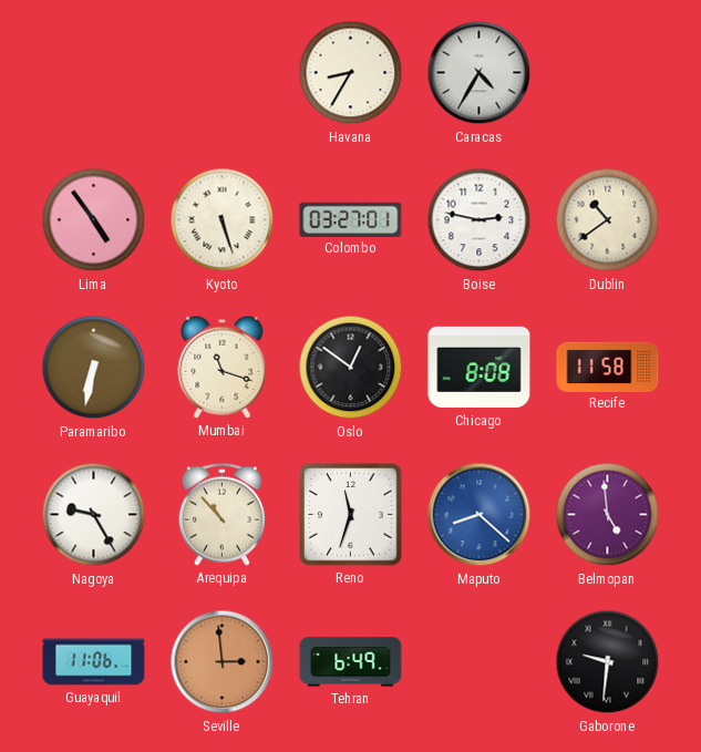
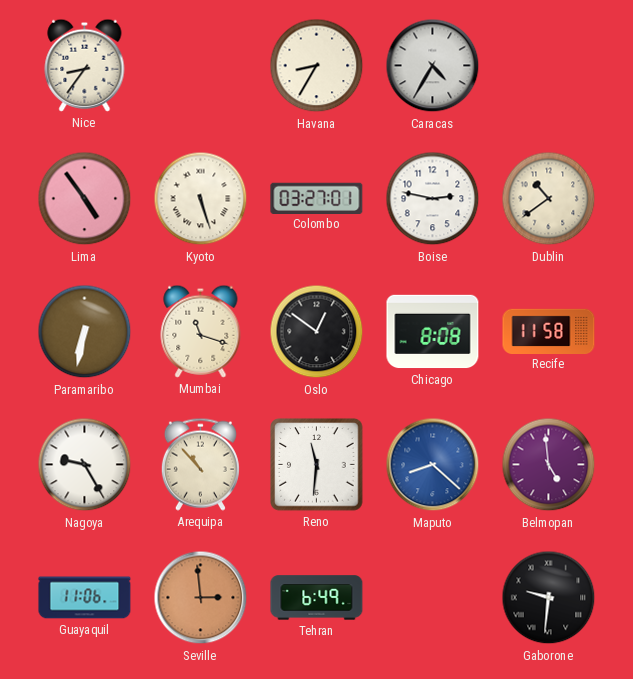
Nice: none -> 8:36
Reno: 11:33 -> 11:31
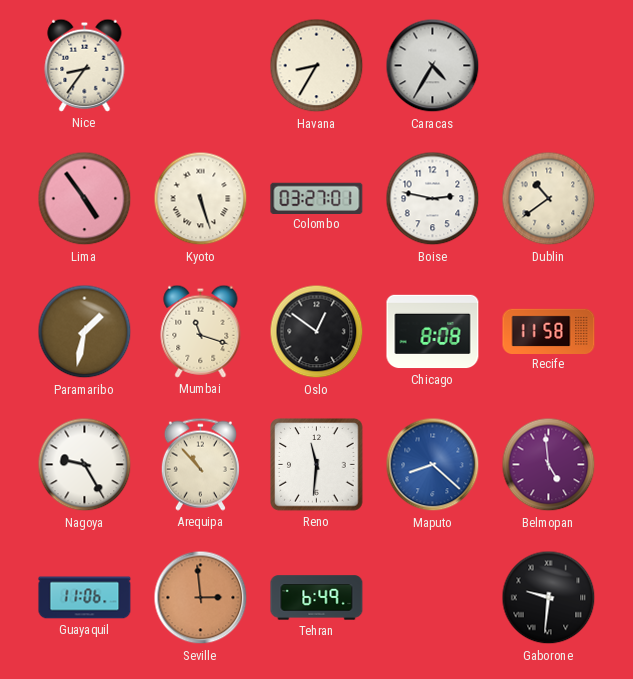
Paramaribo: 6:32 -> 1:32
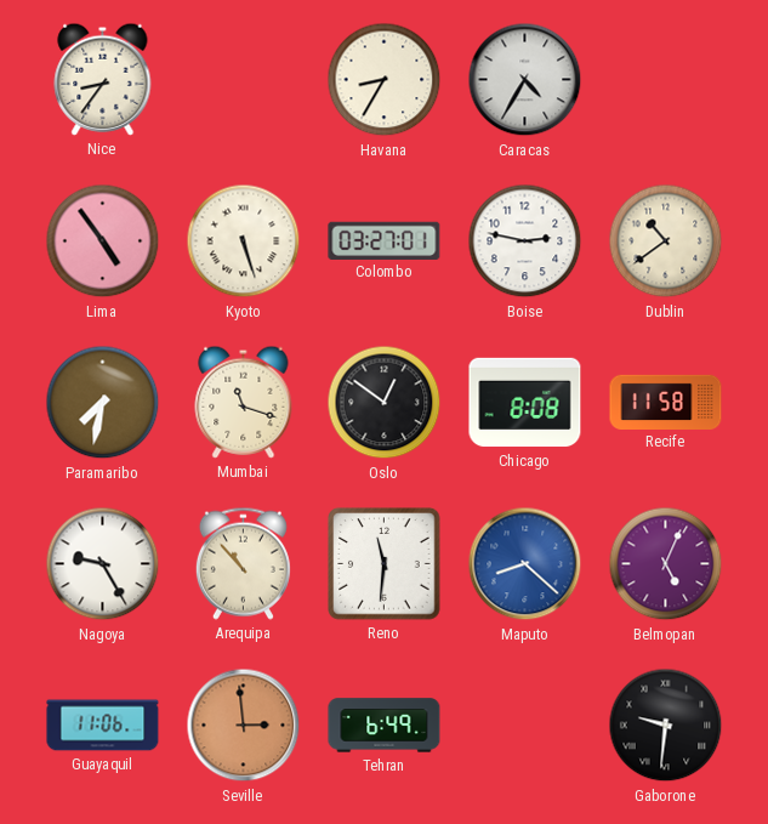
Paramaribo: 1:32 -> 7:32
Belmopan: 4:59 -> 5:04
